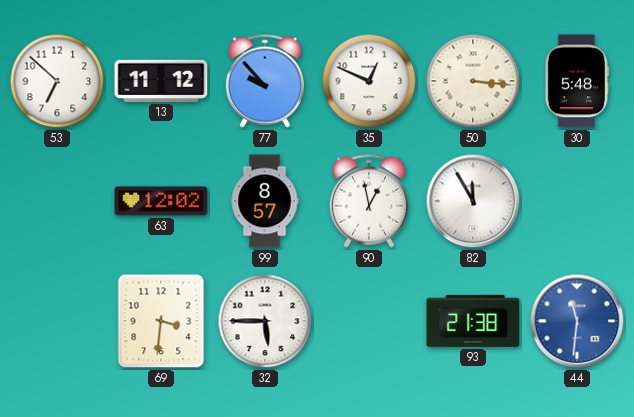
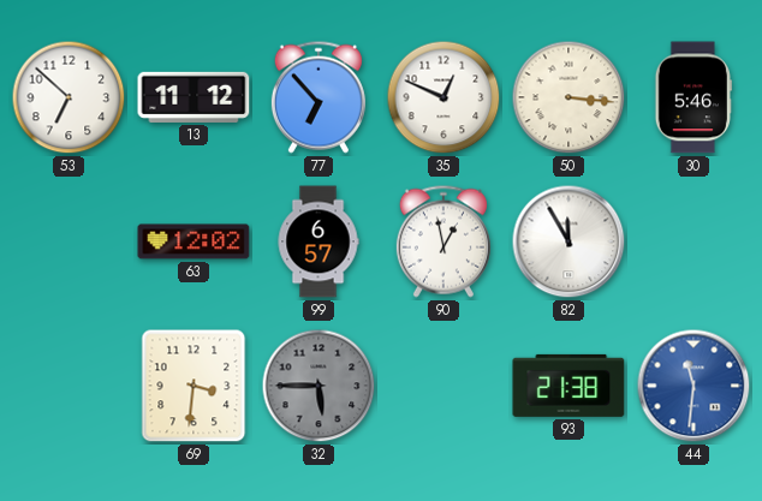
77: 9:53 -> 6:53
30: 5:48 -> 5:46
99: 8:57 -> 6:57
32 dial: white -> grey
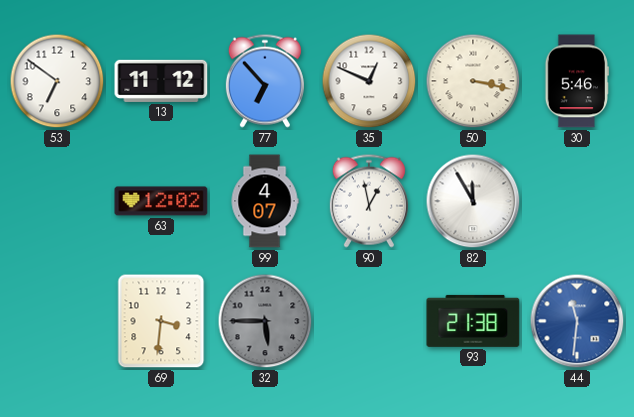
53: 6:52 -> 6:51
50: 3:16 -> 3:17
99: 6:57 -> 4:07
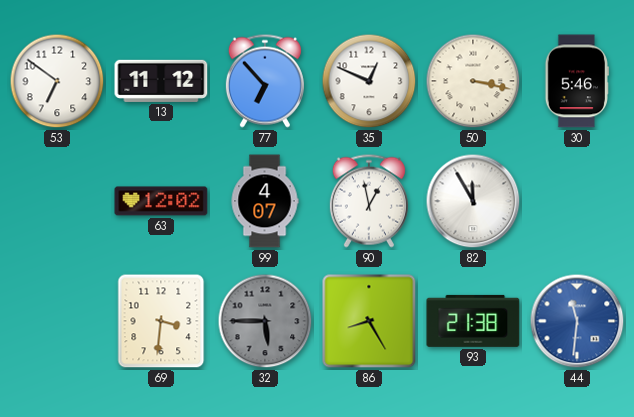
86: none -> 8:25
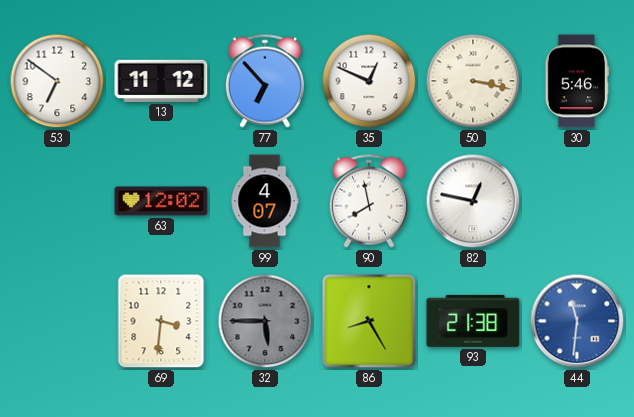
90: 12:58 -> 7:58
82: 11:55 -> 12:47
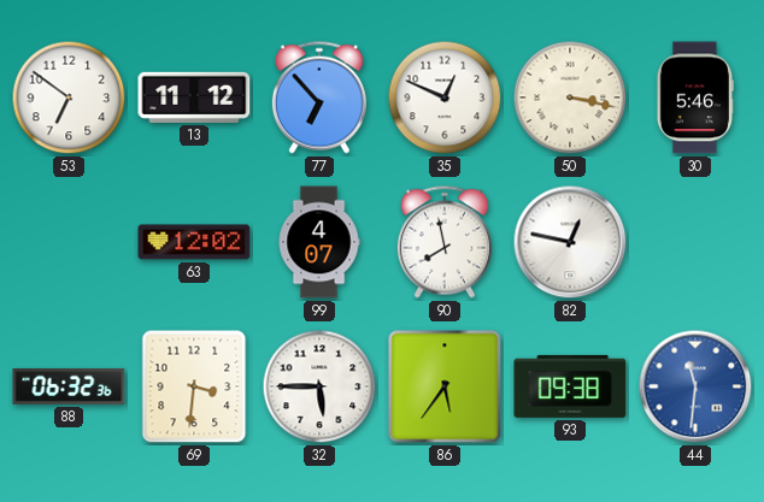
88: none -> 06:32
32 dial: grey -> white
86: 8:25 -> 5:36
93: 21:38 -> 09:38
